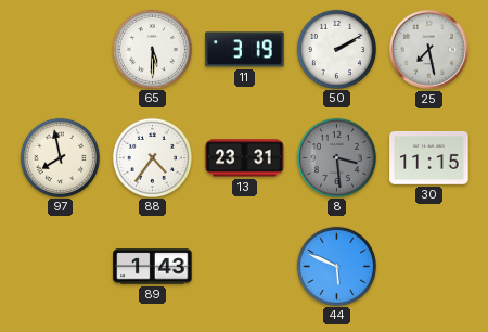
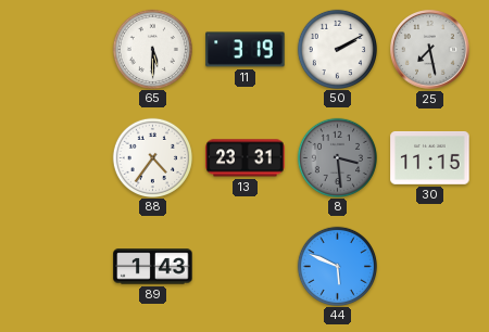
97: 7:58 -> none
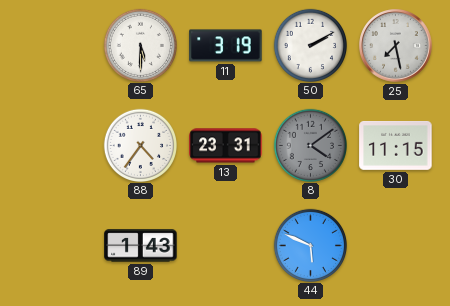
8: 3:29 -> 4:09
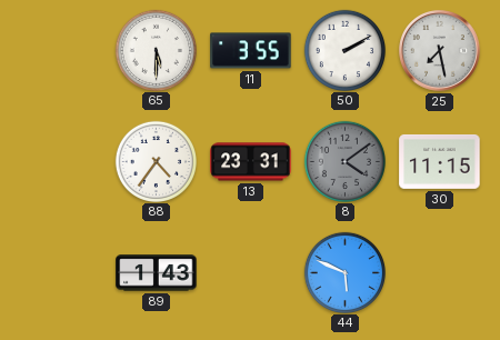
11: 3:19 -> 3:55
